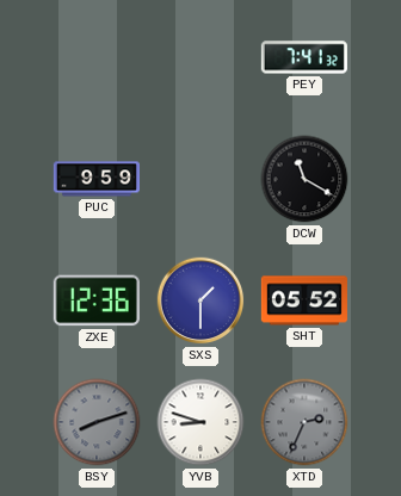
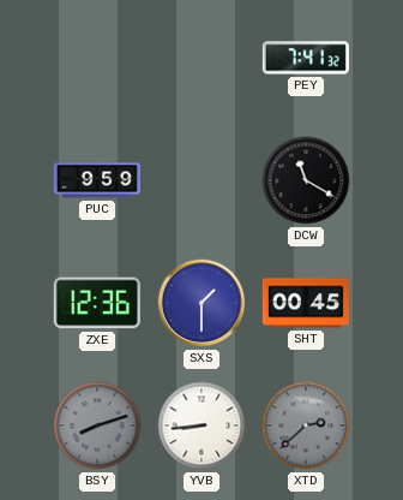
SHT: 05:52 -> 00:45
YVB: 8:48 -> 8:44
XTD: 2:34 -> 2:38
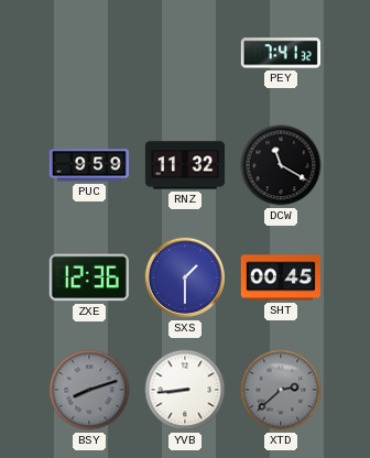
RNZ: none -> 11:32
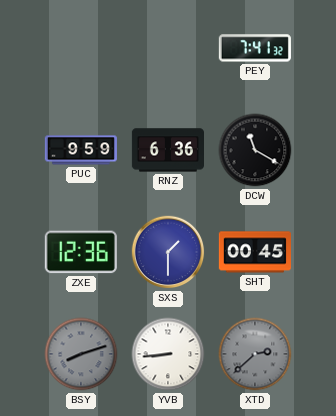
RNZ: 11:32 -> 6:36
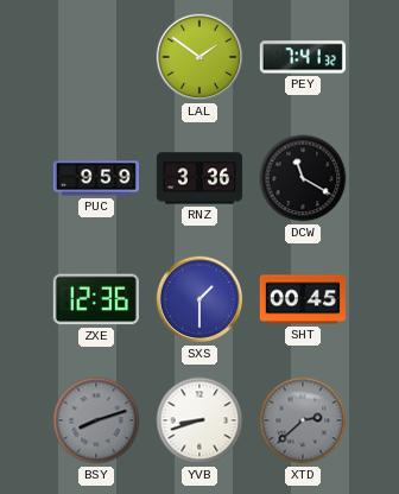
LAL: none -> 1:51
RNZ: 6:36 -> 3:36
YVB: 8:44 -> 8:42
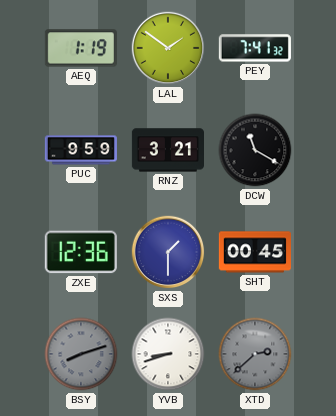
AEQ: none -> 1:19
RNZ: 3:36 -> 3:21
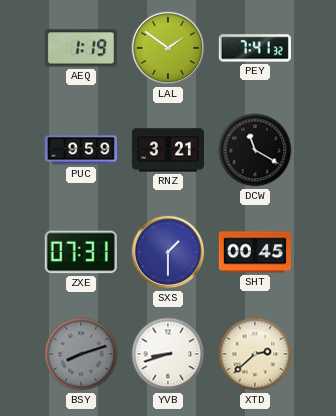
ZXE: 12:36 -> 07:31
XTD dial: grey -> cream
